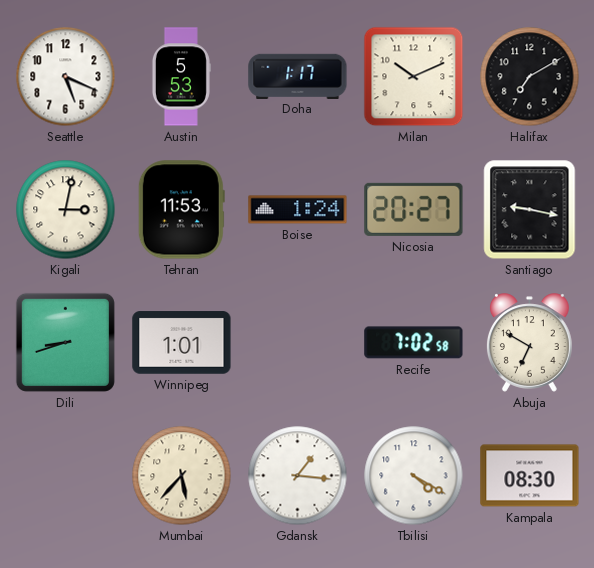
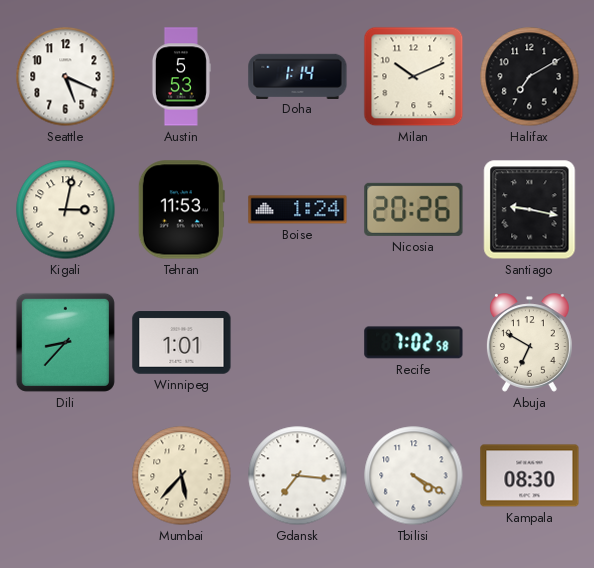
Doha: 1:17 -> 1:14
Nicosia: 20:27 -> 20:26
Dili: 8:42 -> 8:37
Gdansk: 1:16 -> 7:16
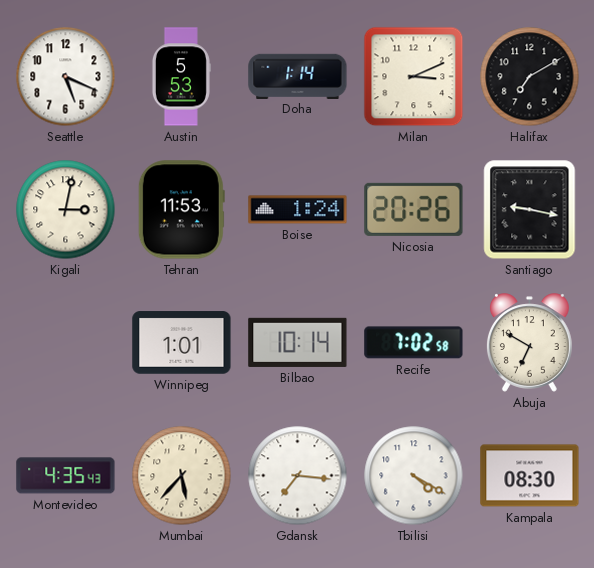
Milan: 10:11 -> 3:11
Dili: 8:37 -> none
Bilbao: none -> 10:14
Montevideo: none -> 4:35
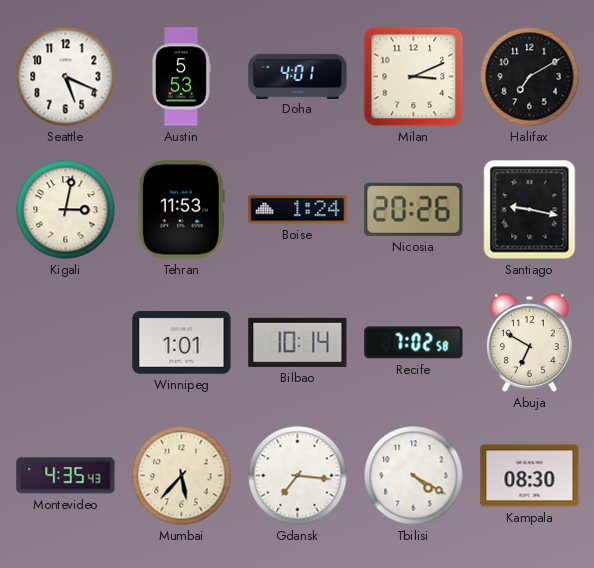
Doha: 1:14 -> 4:01
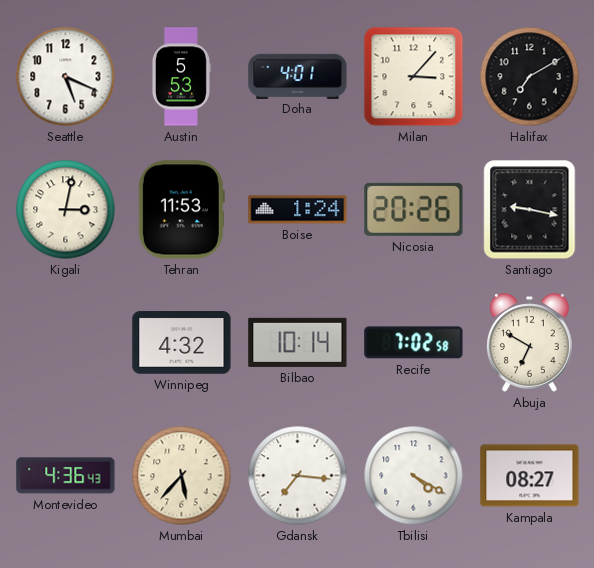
Milan: 3:11 -> 3:07
Winnipeg: 1:01 -> 4:32
Montevideo: 4:35 -> 4:36
Kampala: 08:30 -> 08:27
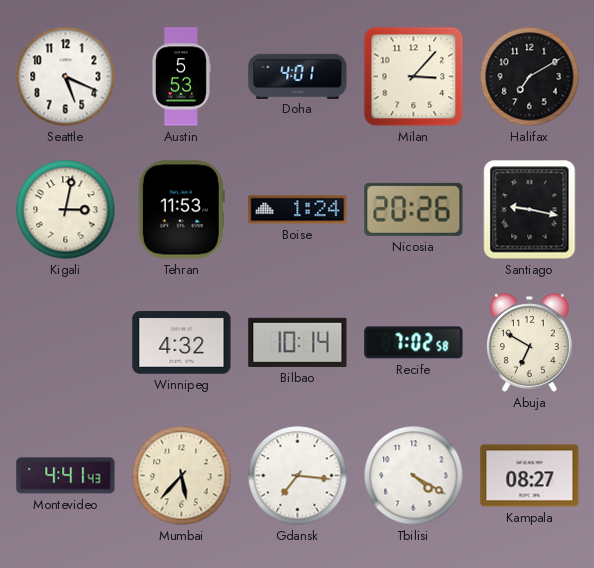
Montevideo: 4:36 -> 4:41
